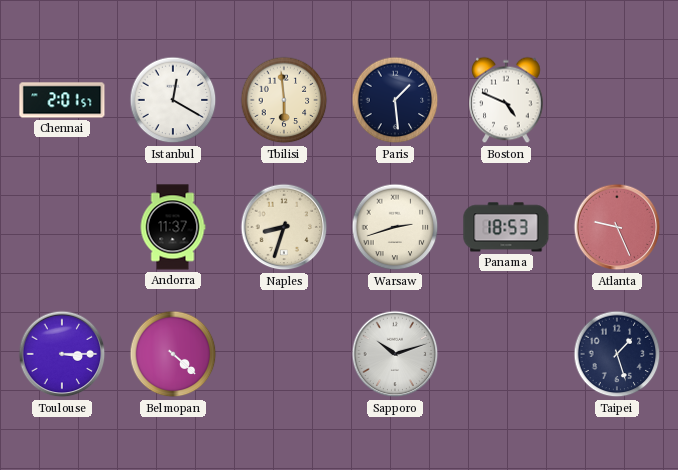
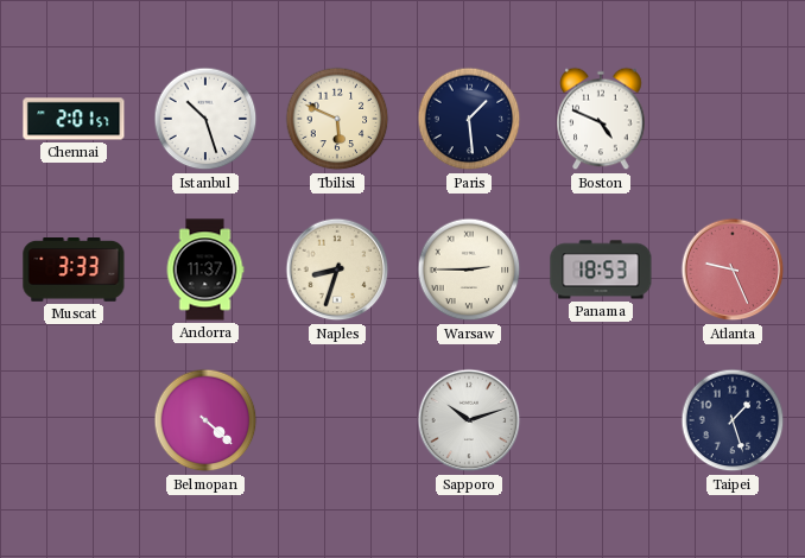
Istanbul: 12:20 -> 10:27
Tbilisi: 5:59 -> 5:49
Muscat: none -> 3:33
Warsaw: 2:42 -> 2:45
Toulouse: 3:15 -> none
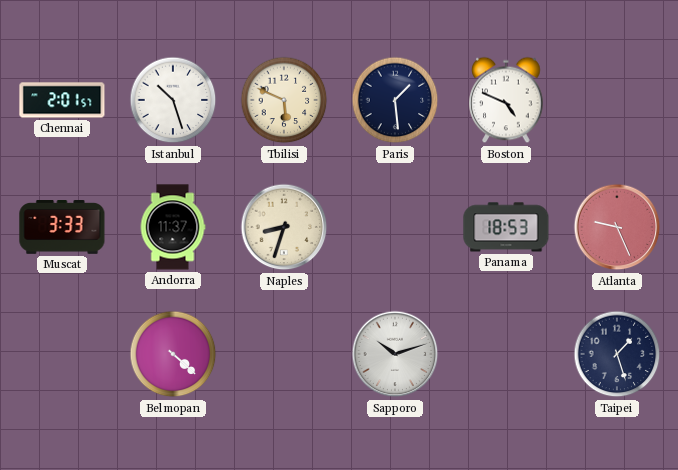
Warsaw: 2:45 -> none
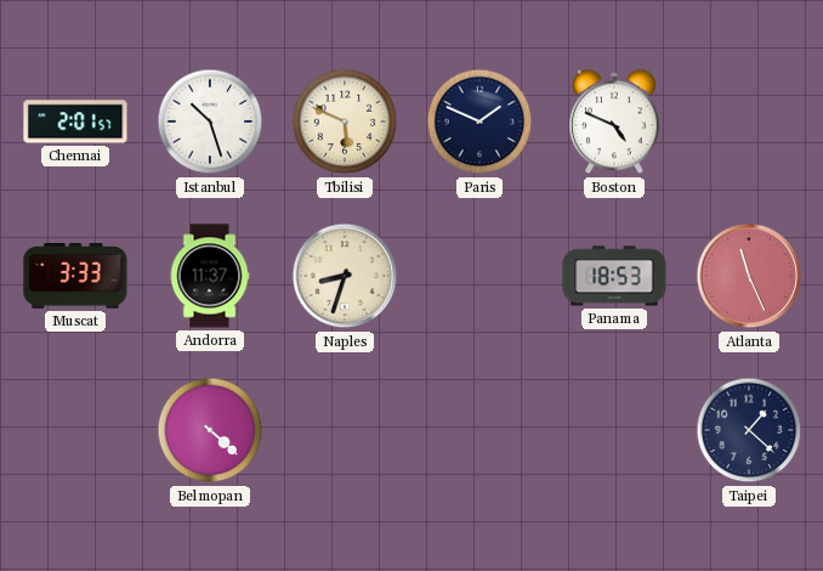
Paris: 1:29 -> 1:49
Atlanta: 9:26 -> 11:26
Sapporo: 10:12 -> none
Taipei: 1:27 -> 1:22
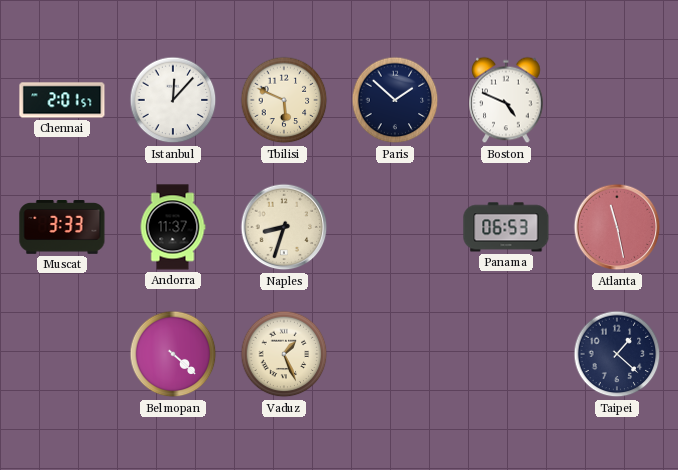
Istanbul: 10:27 -> 12:07
Paris: 1:49 -> 1:52
Panama: 18:53 -> 06:53
Atlanta: 11:26 -> 11:28
Vaduz: none -> 1:26
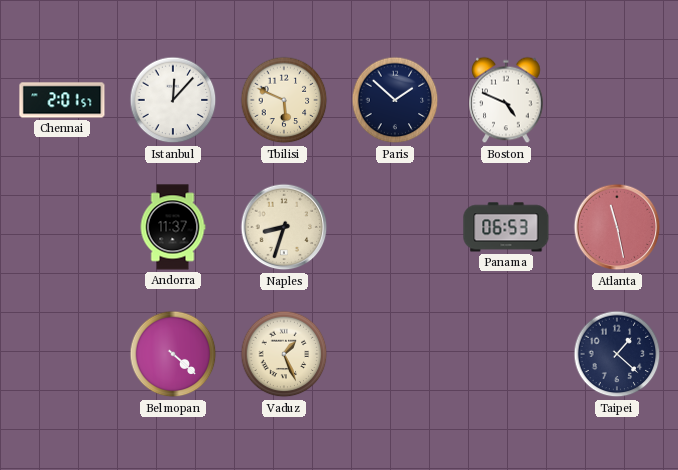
Muscat: 3:33 -> none
